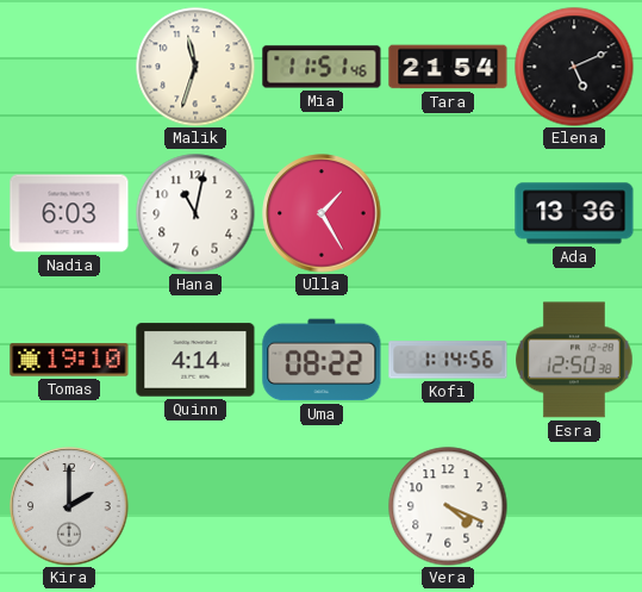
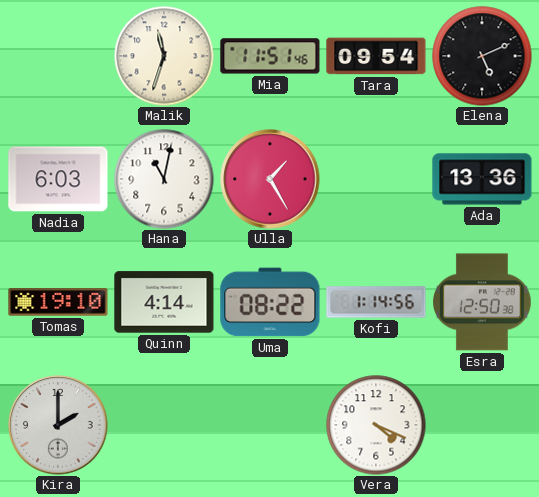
Tara: 21:54 -> 09:54
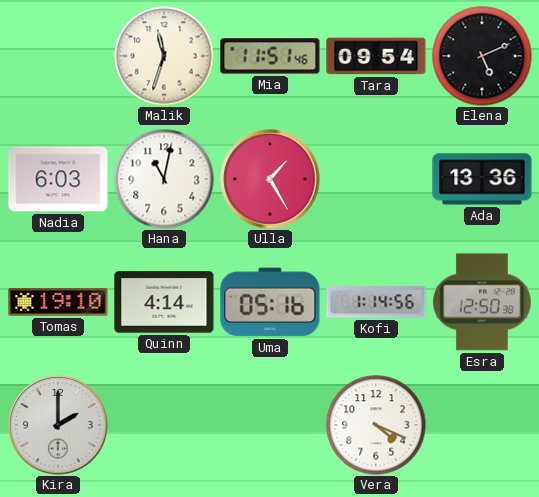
Uma: 08:22 -> 05:16
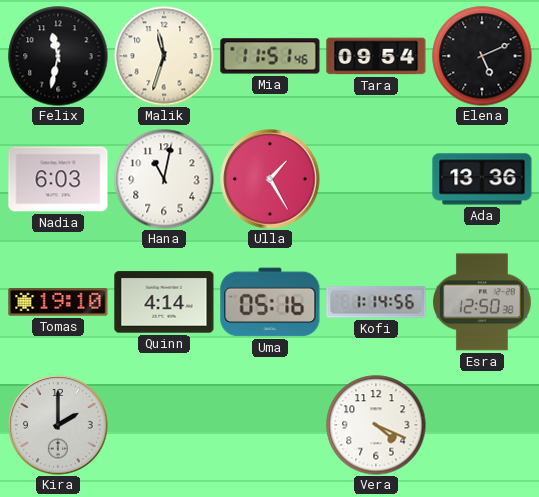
Felix: none -> 11:32
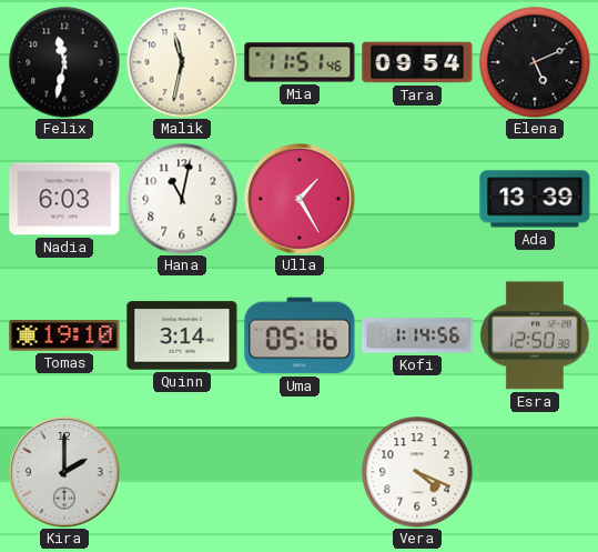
Malik: 11:33 -> 11:32
Ada: 13:36 -> 13:39
Quinn: 4:14 -> 3:14
